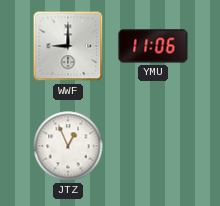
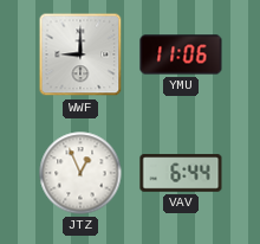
VAV: none -> 6:44
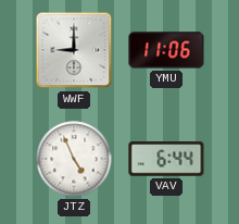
JTZ: 12:56 -> 4:56
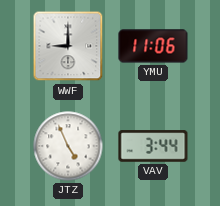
VAV: 6:44 -> 3:44
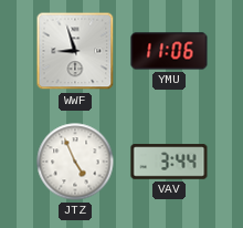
WWF: 9:00 -> 8:57
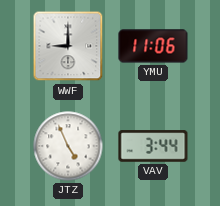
WWF: 8:57 -> 9:00
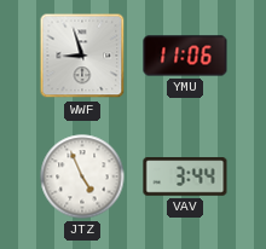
WWF: 9:00 -> 8:57
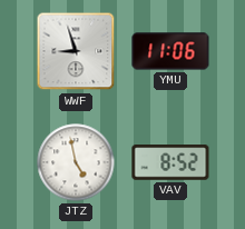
JTZ: 4:56 -> 4:58
VAV: 3:44 -> 8:52
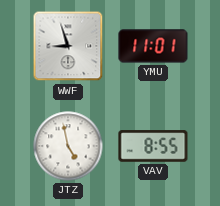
YMU: 11:06 -> 11:01
VAV: 8:52 -> 8:55
